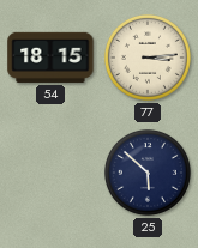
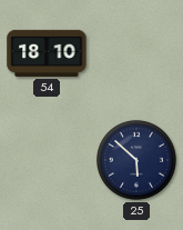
54: 18:15 -> 18:10
77: 3:14 -> none
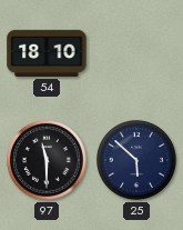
97: none -> 11:30
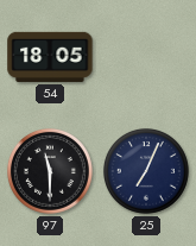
54: 18:10 -> 18:05
25: 5:52 -> 7:04
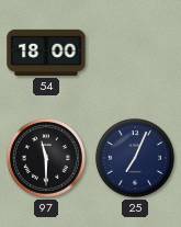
54: 18:05 -> 18:00
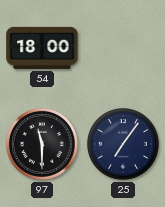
25: 7:04 -> 7:06
